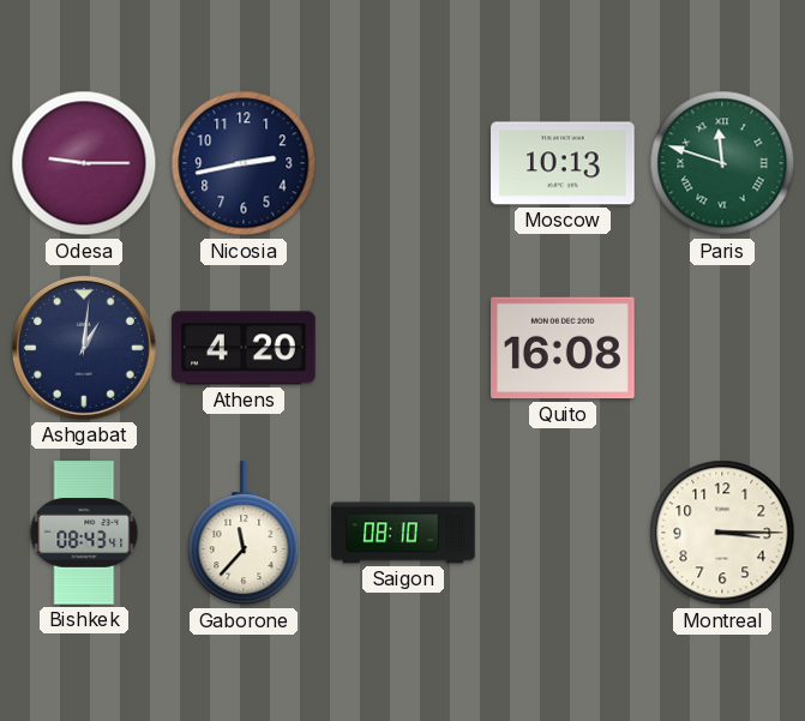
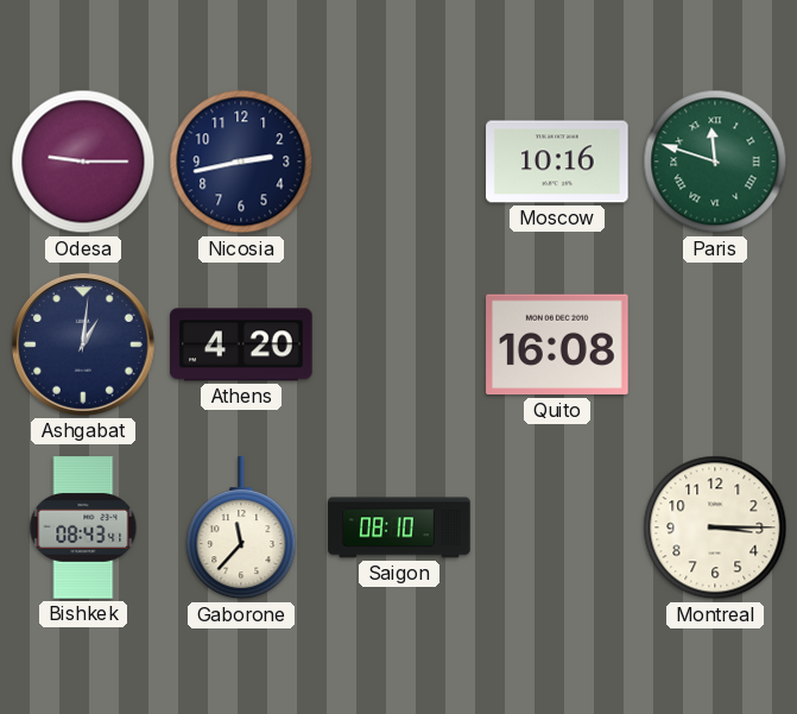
Moscow: 10:13 -> 10:16
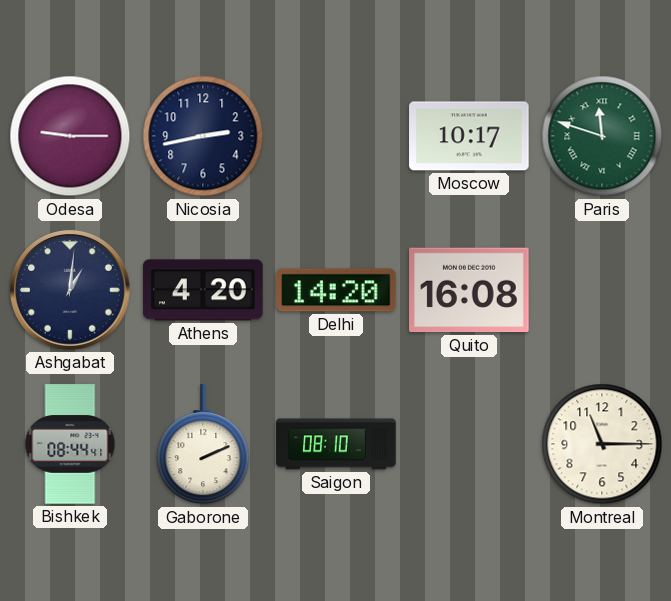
Moscow: 10:16 -> 10:17
Delhi: none -> 14:20
Bishkek: 08:43 -> 08:44
Gaborone: 11:37 -> 2:11
Montreal: 3:15 -> 11:15
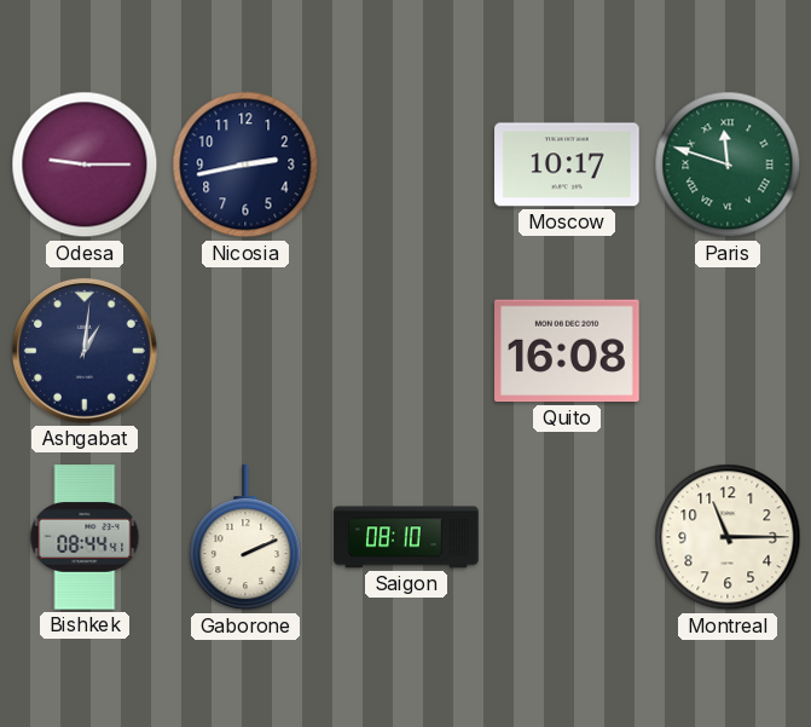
Athens: 4:20 -> none
Delhi: 14:20 -> none
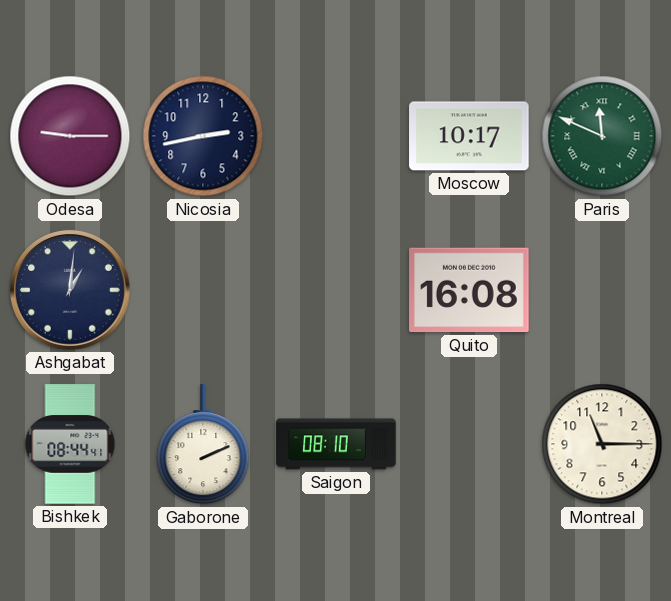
Paris: 11:48 -> 11:49
